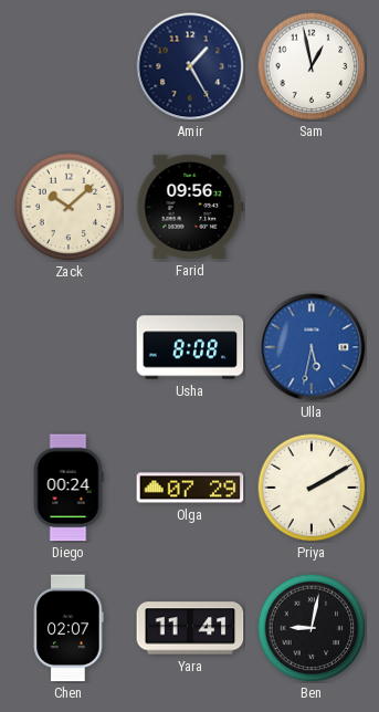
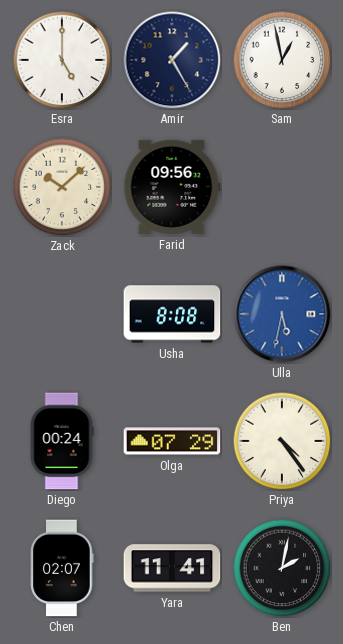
Esra: none -> 5:00
Priya: 2:10 -> 4:24
Ben: 9:02 -> 2:02
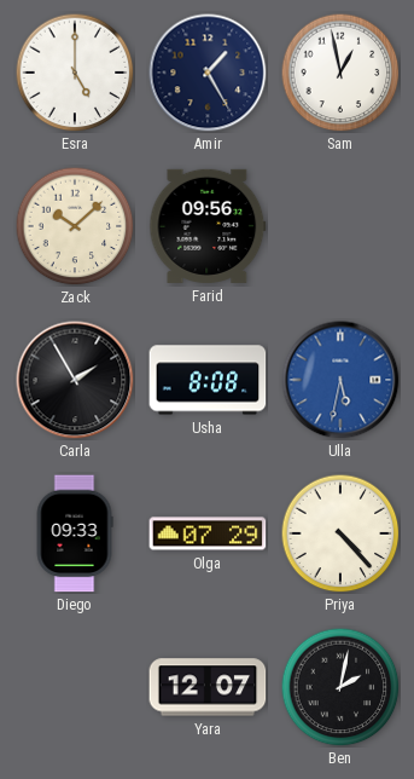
Carla: none -> 1:55
Diego: 00:24 -> 09:33
Priya: 4:24 -> 4:23
Chen: 02:07 -> none
Yara: 11:41 -> 12:07
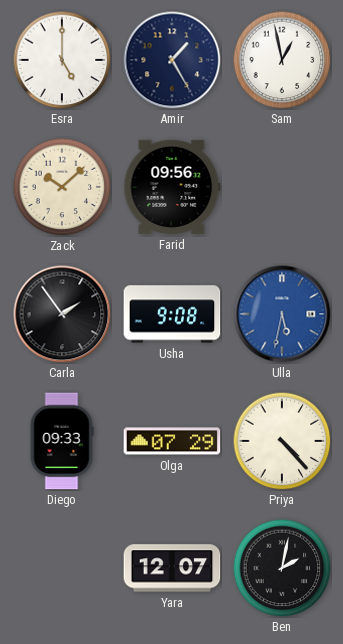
Carla: 1:55 -> 1:54
Usha: 8:08 -> 9:08
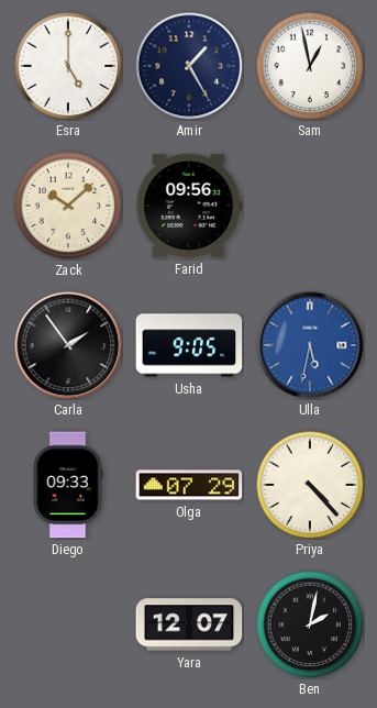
Usha: 9:08 -> 9:05
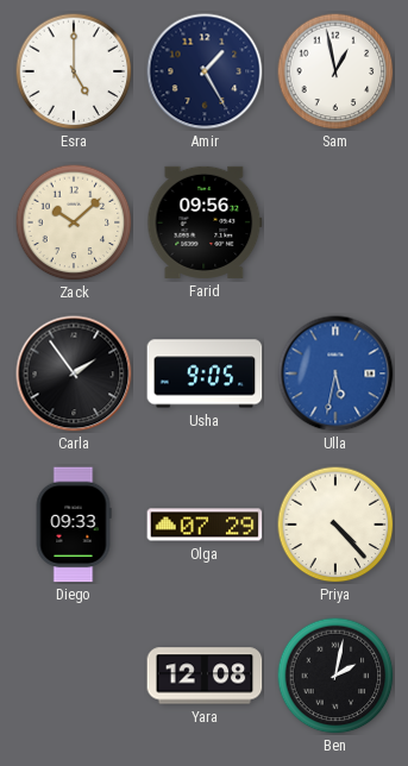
Yara: 12:07 -> 12:08
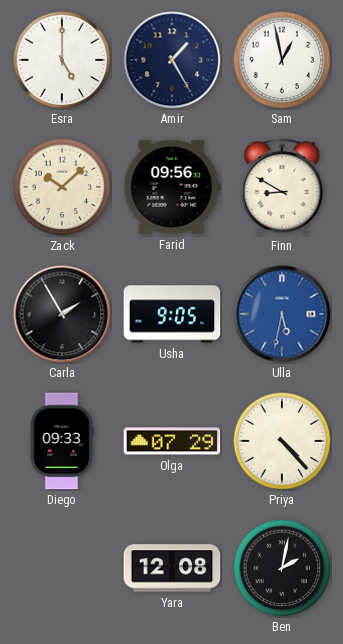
Finn: none -> 8:50
Carla: 1:54 -> 1:55
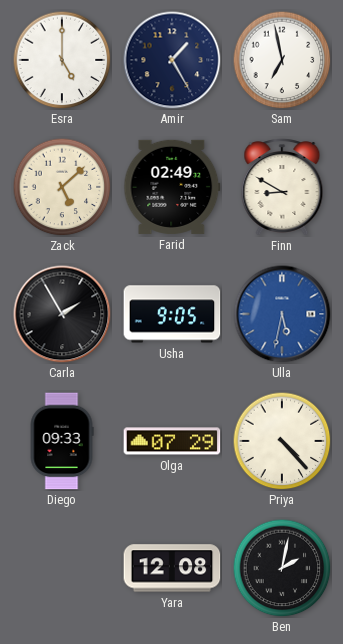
Sam: 12:58 -> 6:58
Zack: 10:08 -> 5:08
Farid: 09:56 -> 02:49
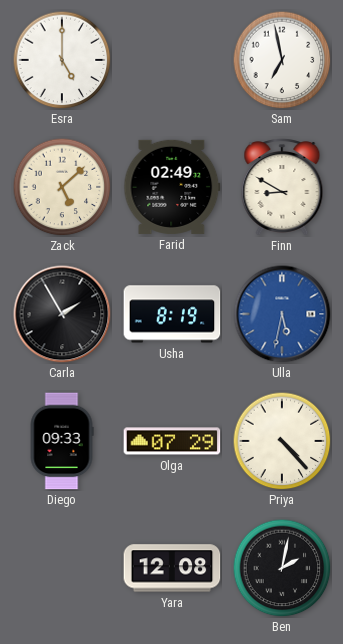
Amir: 1:25 -> none
Usha: 9:05 -> 8:19
